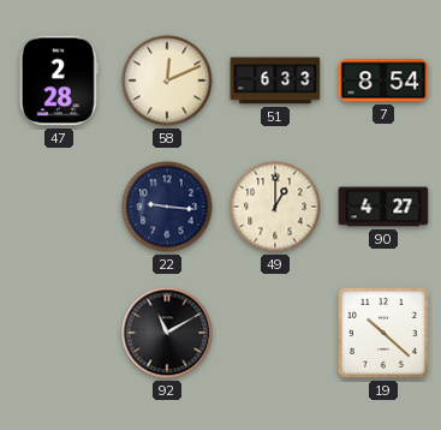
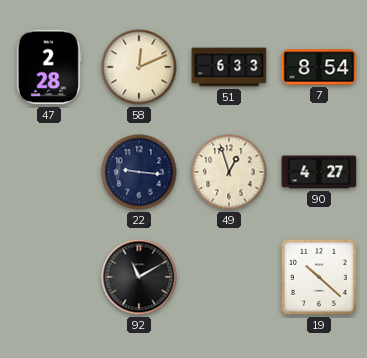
49: 1:00 -> 12:57
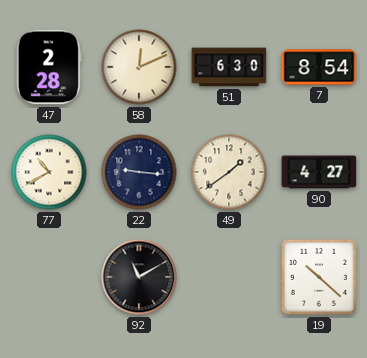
51: 6:33 -> 6:30
77: none -> 10:40
49: 12:57 -> 1:39
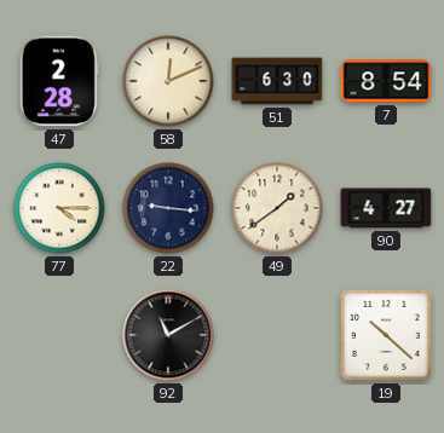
77: 10:40 -> 4:15
